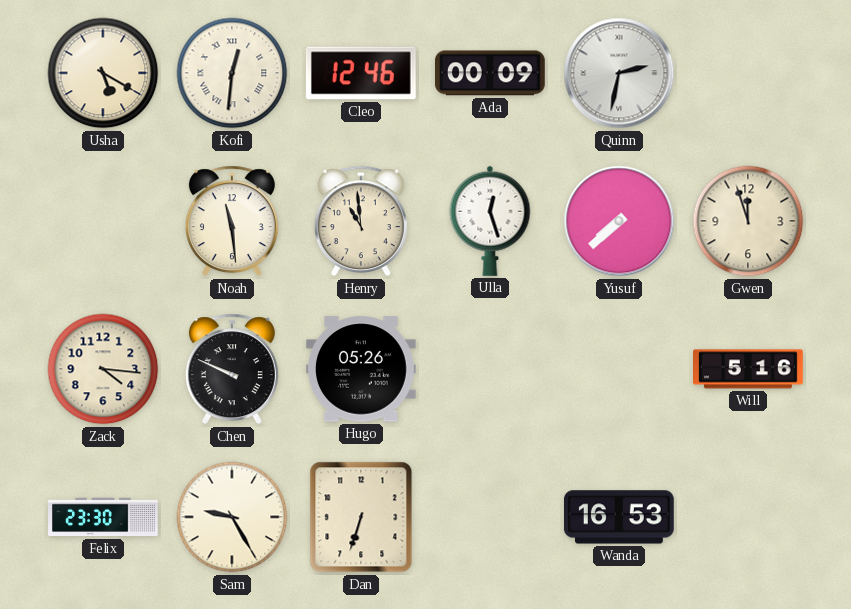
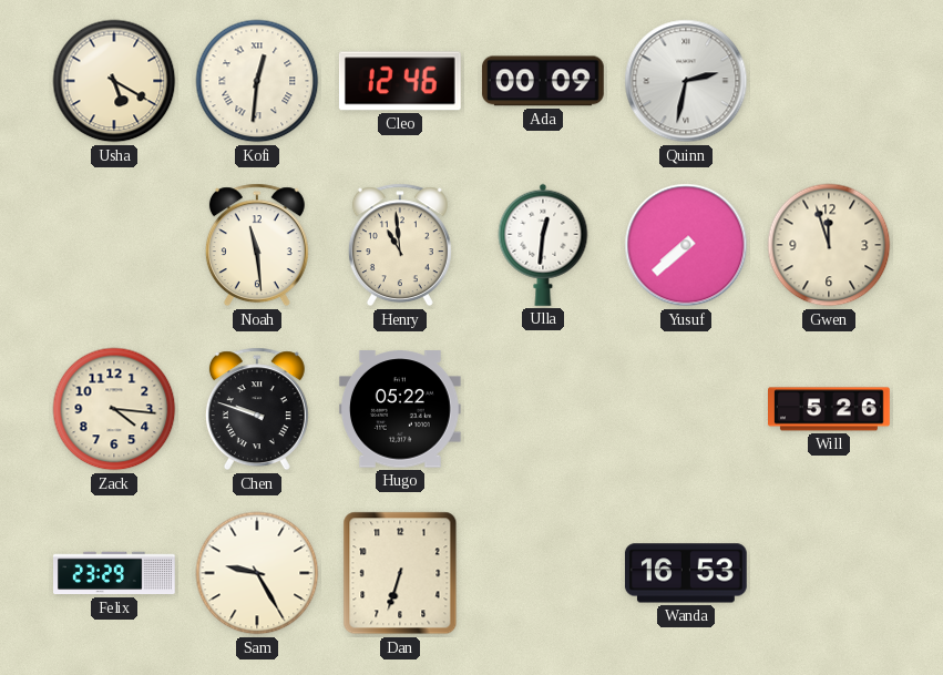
Ulla: 12:27 -> 12:31
Chen: 9:49 -> 9:48
Hugo: 05:26 -> 05:22
Will: 5:16 -> 5:26
Felix: 23:30 -> 23:29
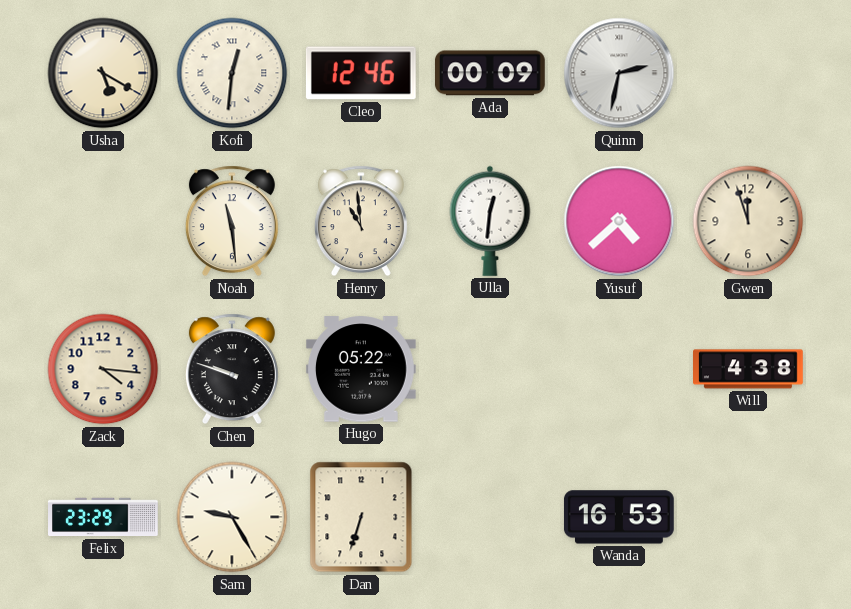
Yusuf: 7:38 -> 4:38
Will: 5:26 -> 4:38
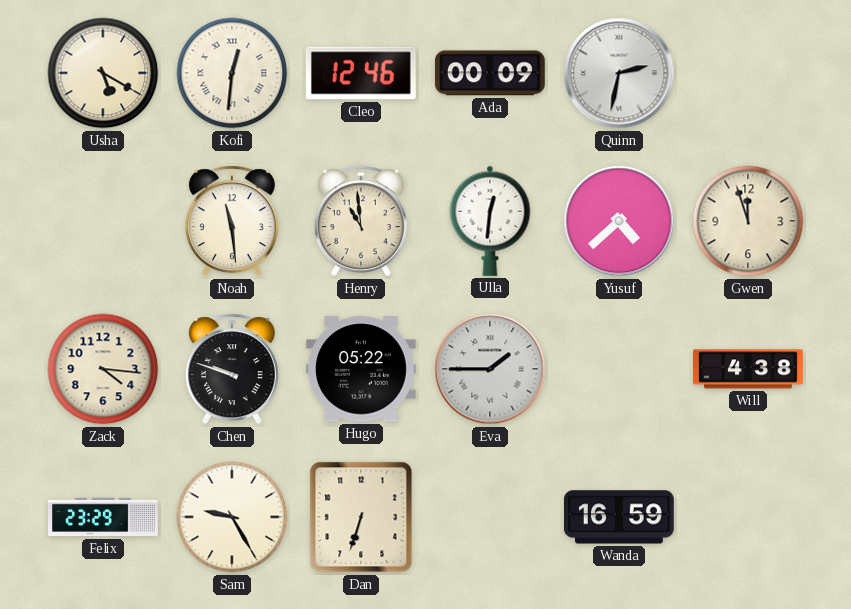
Eva: none -> 1:45
Wanda: 16:53 -> 16:59
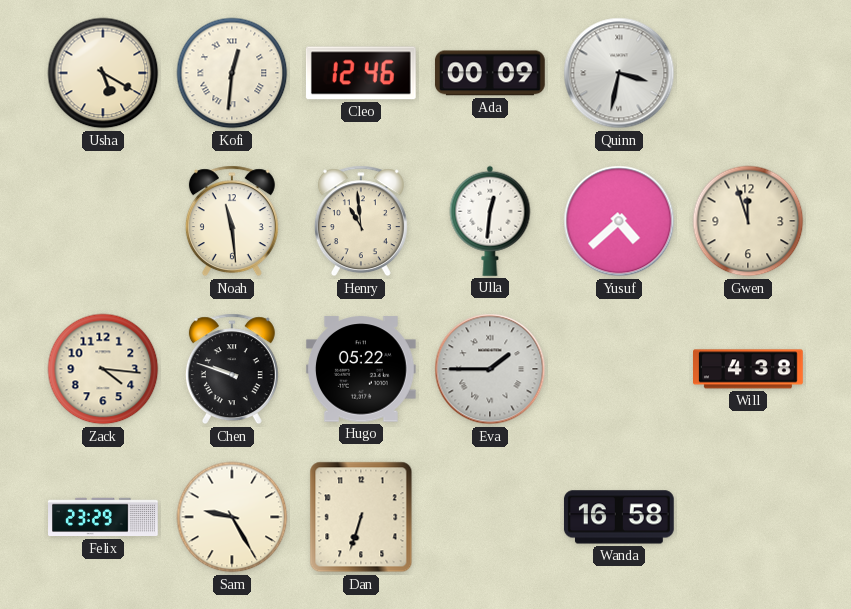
Quinn: 2:32 -> 3:32
Wanda: 16:59 -> 16:58
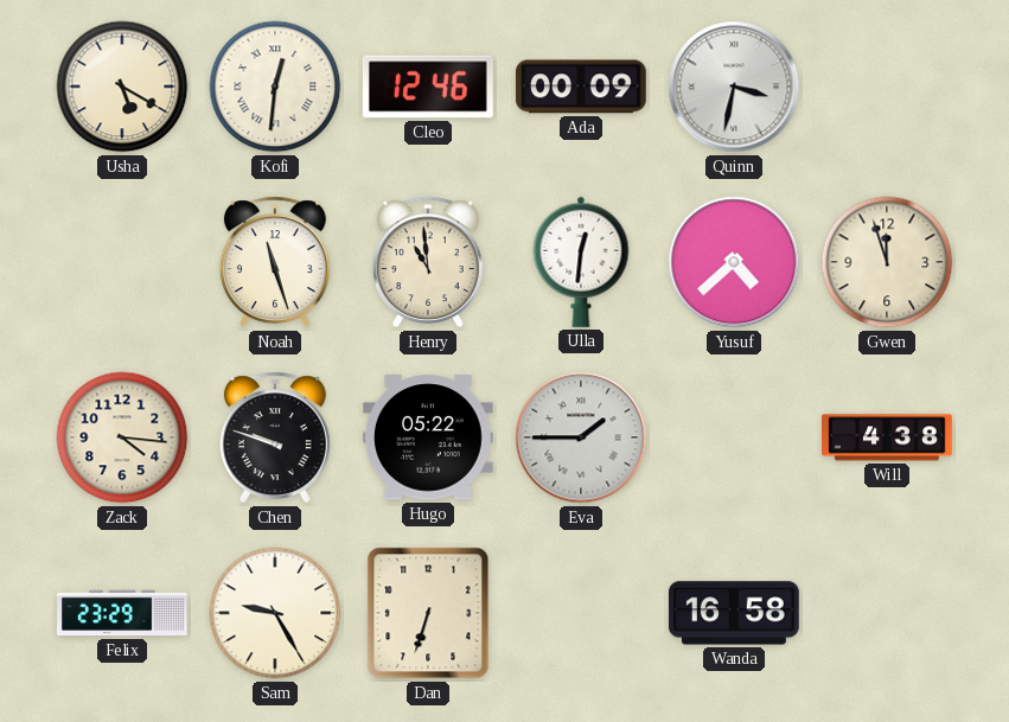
Noah: 11:29 -> 11:27
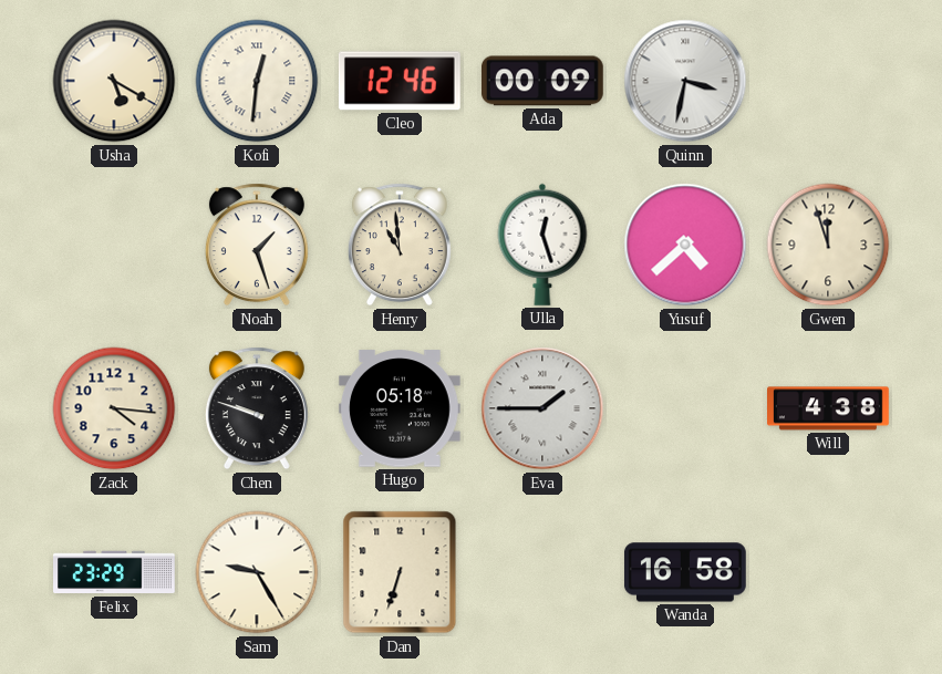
Noah: 11:27 -> 1:27
Ulla: 12:31 -> 12:27
Hugo: 05:22 -> 05:18
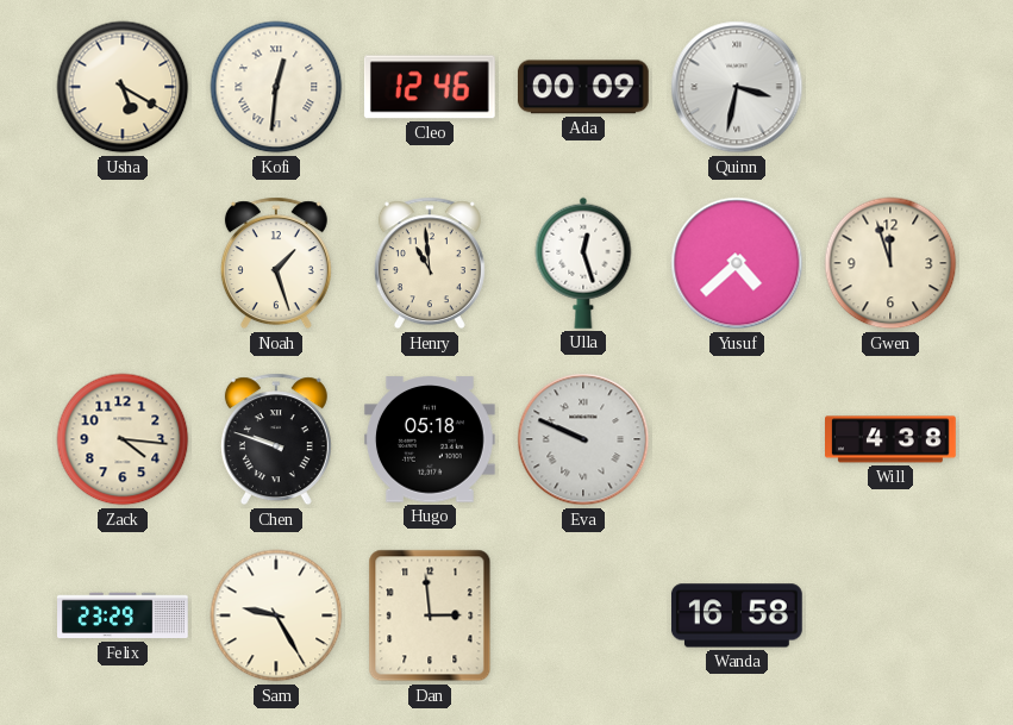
Eva: 1:45 -> 9:49
Dan: 6:33 -> 2:59
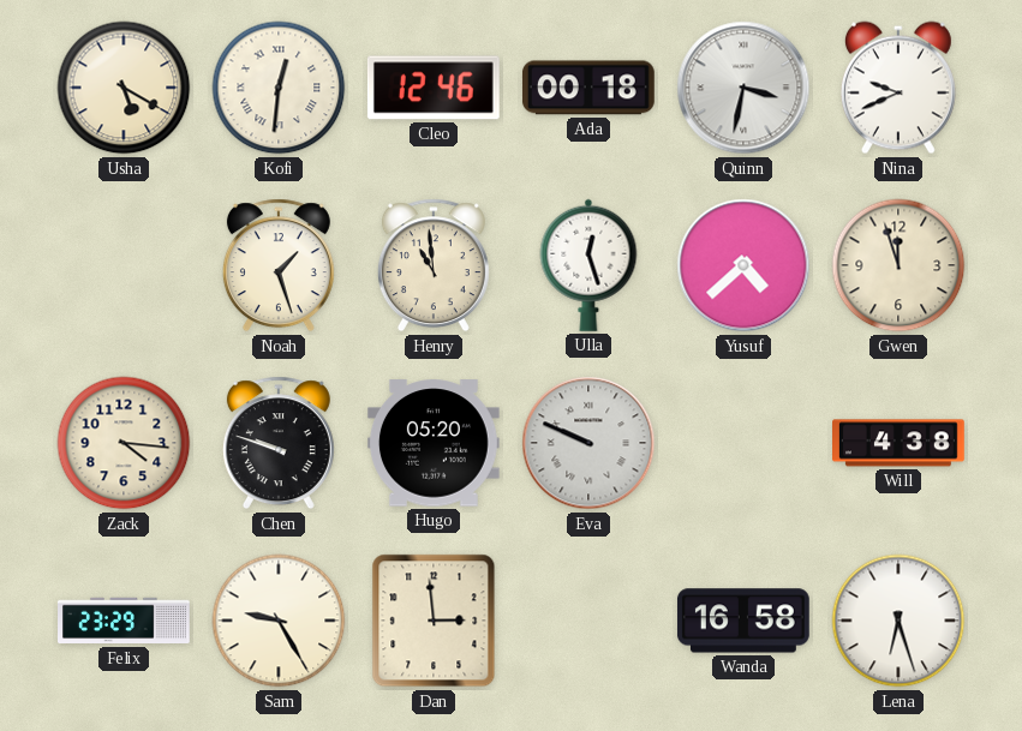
Ada: 00:09 -> 00:18
Nina: none -> 9:41
Hugo: 05:18 -> 05:20
Lena: none -> 6:27
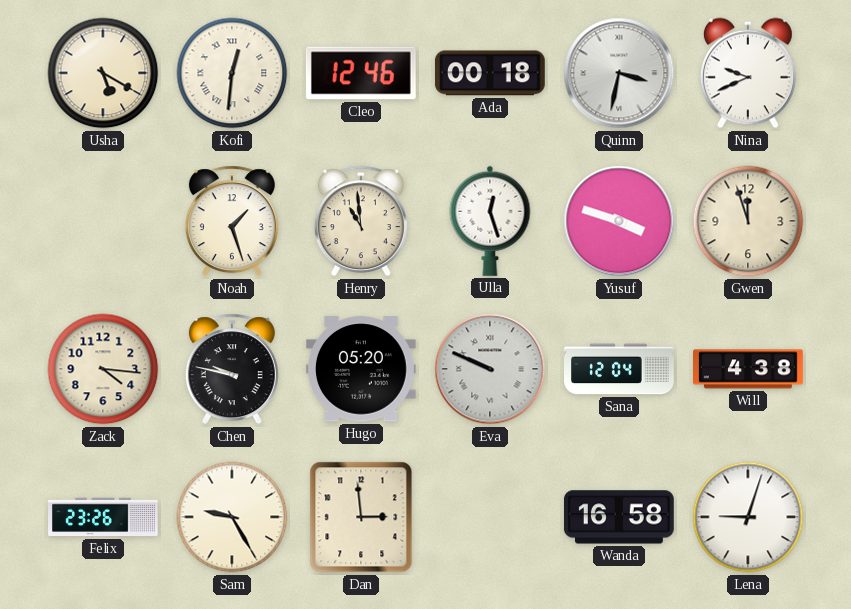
Yusuf: 4:38 -> 3:48
Chen: 9:48 -> 9:47
Sana: none -> 12:04
Felix: 23:29 -> 23:26
Lena: 6:27 -> 9:03
